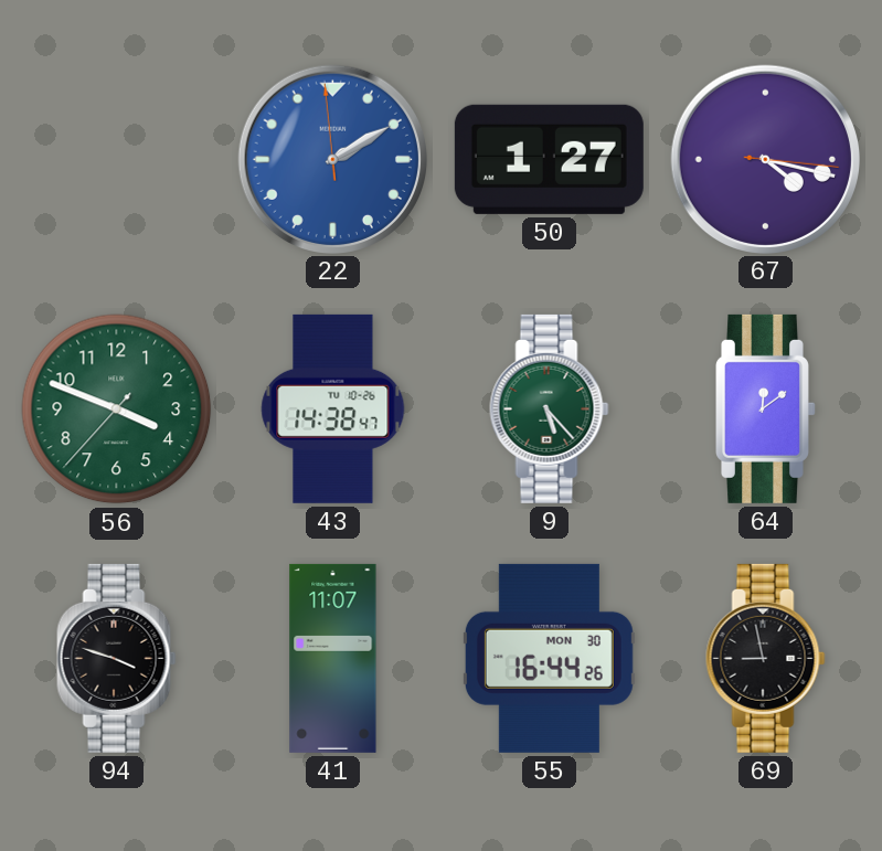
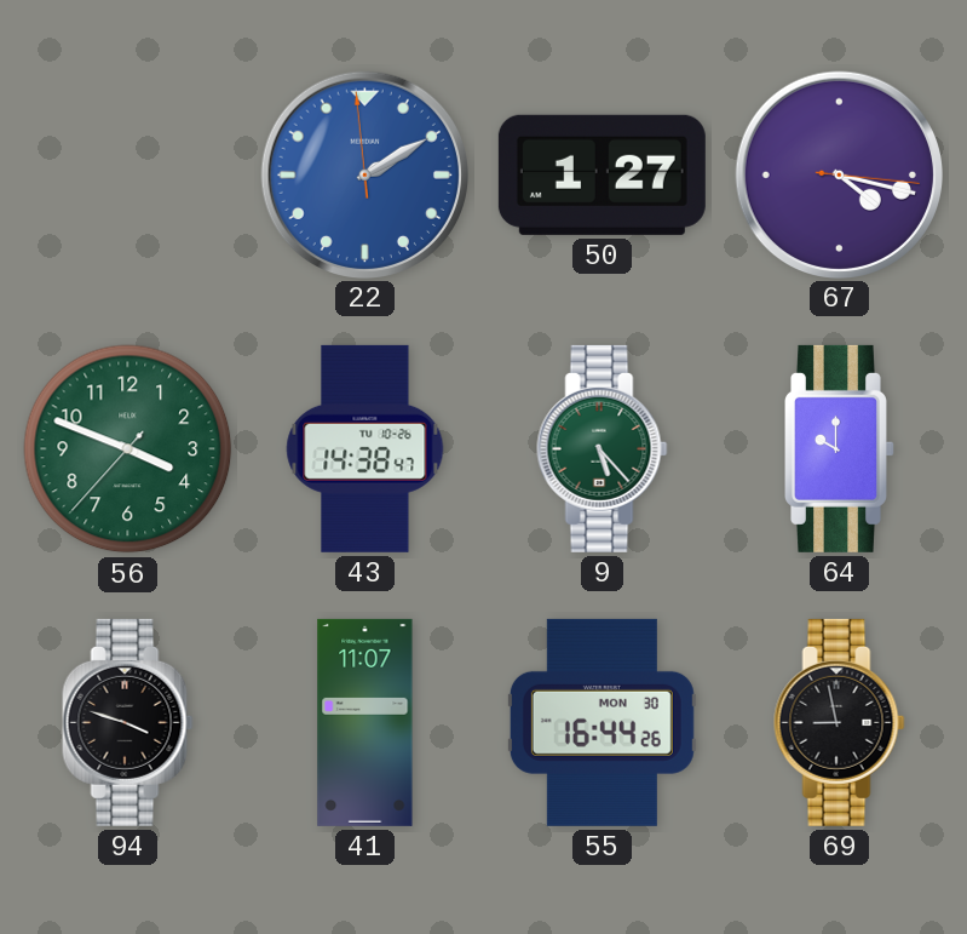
64: 12:09 -> 10:00
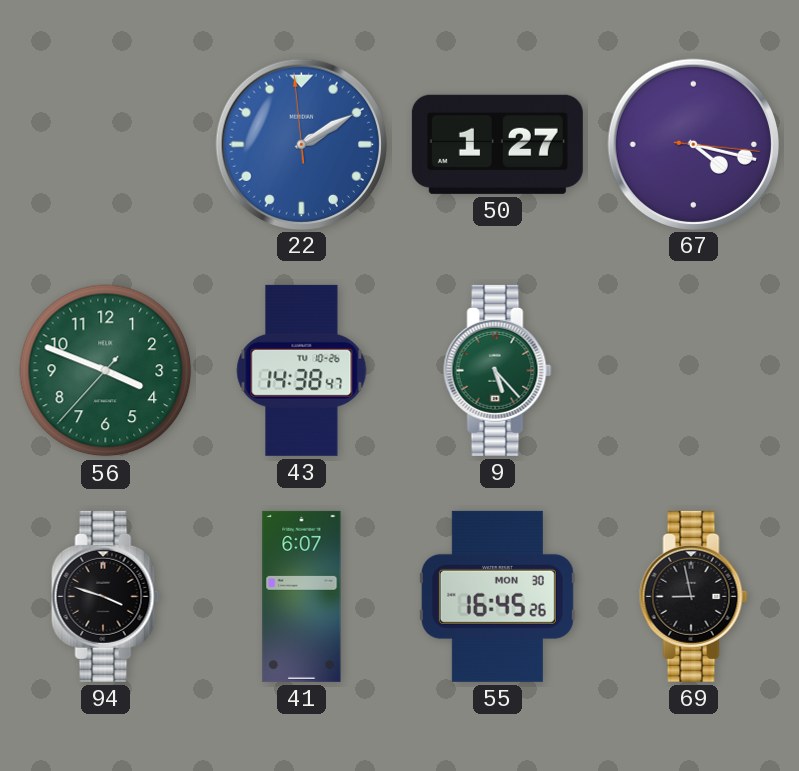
64: 10:00 -> none
41: 11:07 -> 6:07
55: 16:44 -> 16:45
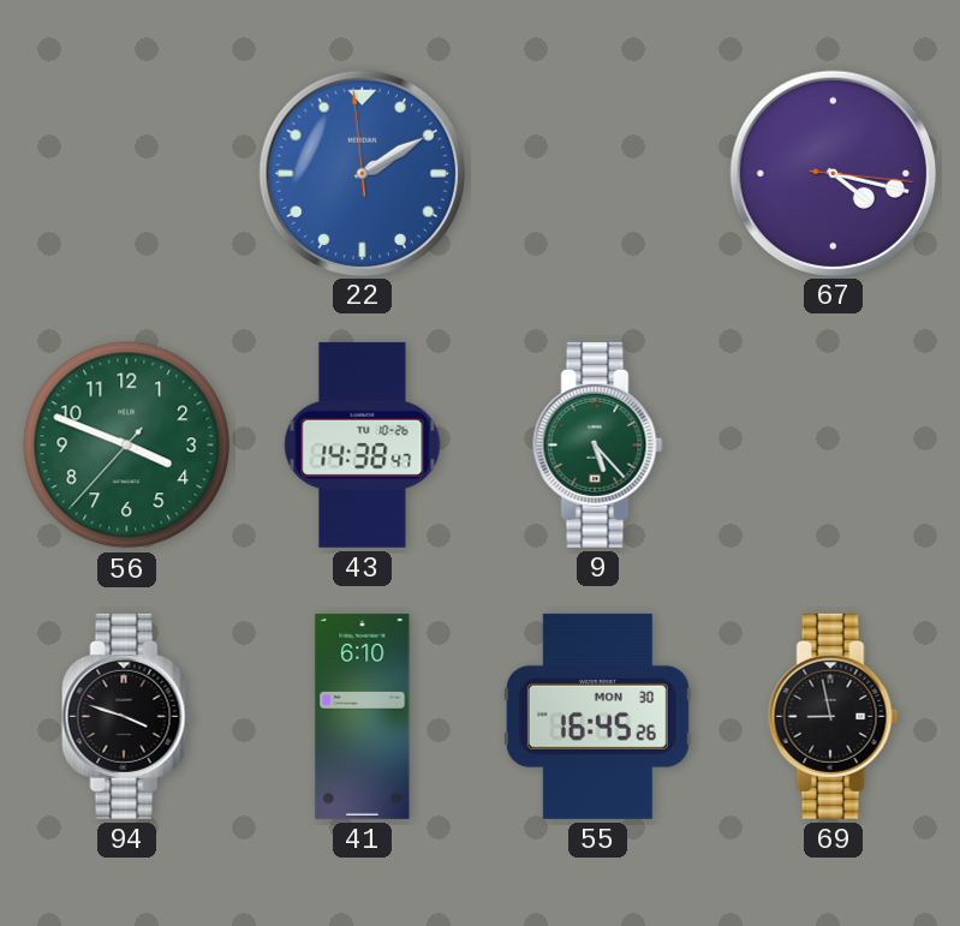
50: 1:27 -> none
41: 6:07 -> 6:10
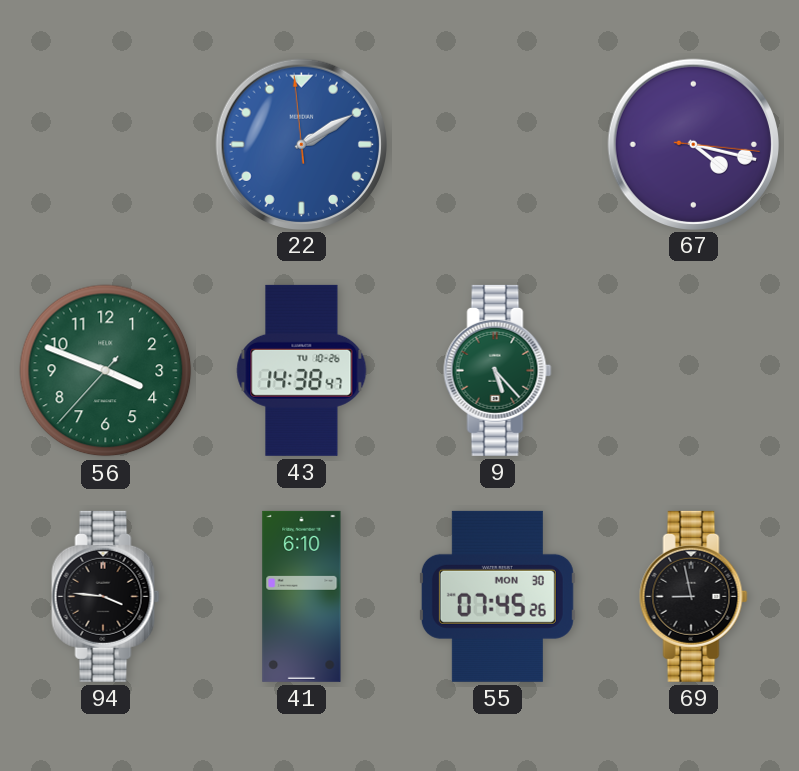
94: 3:48 -> 3:46
55: 16:45 -> 07:45
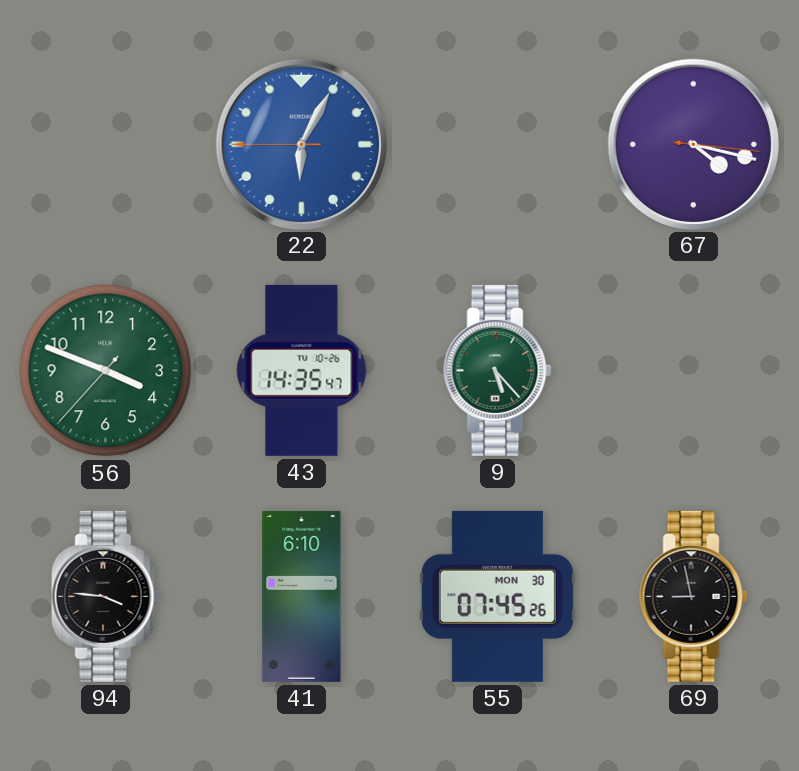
22: 2:09 -> 6:04
43: 14:38 -> 14:35
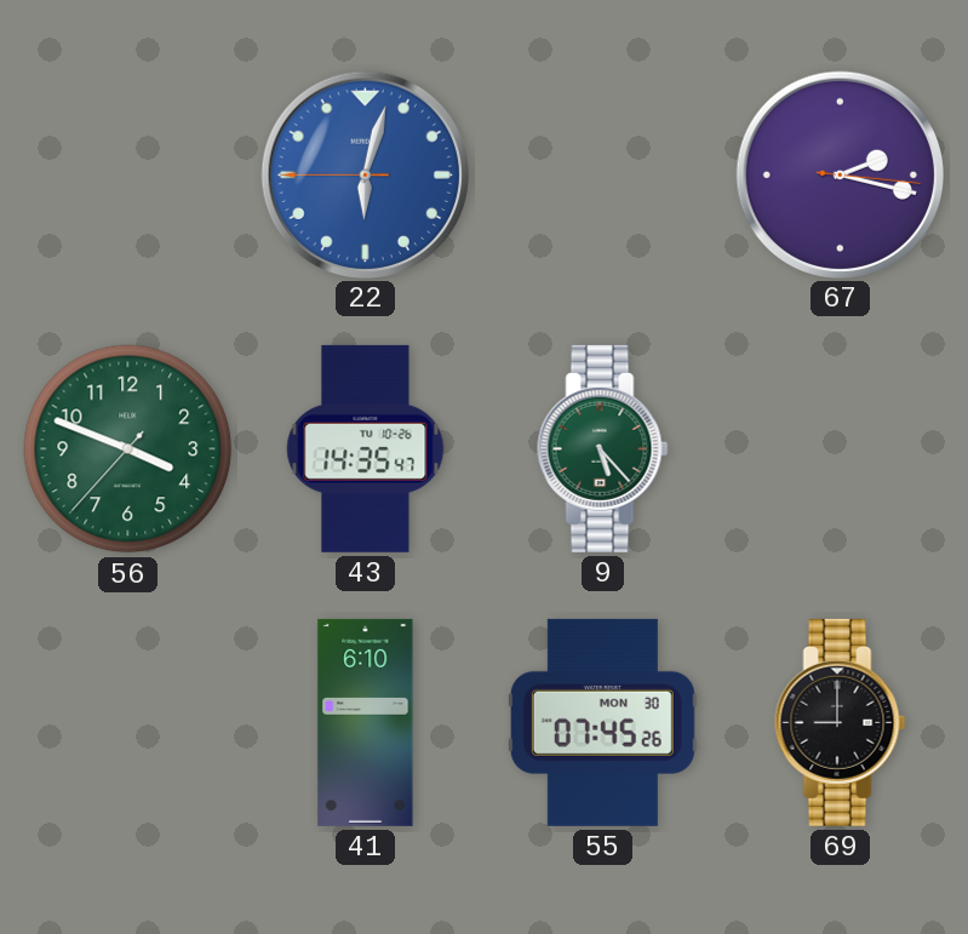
22: 6:04 -> 6:02
67: 4:17 -> 2:17
94: 3:46 -> none
69: 8:58 -> 9:00
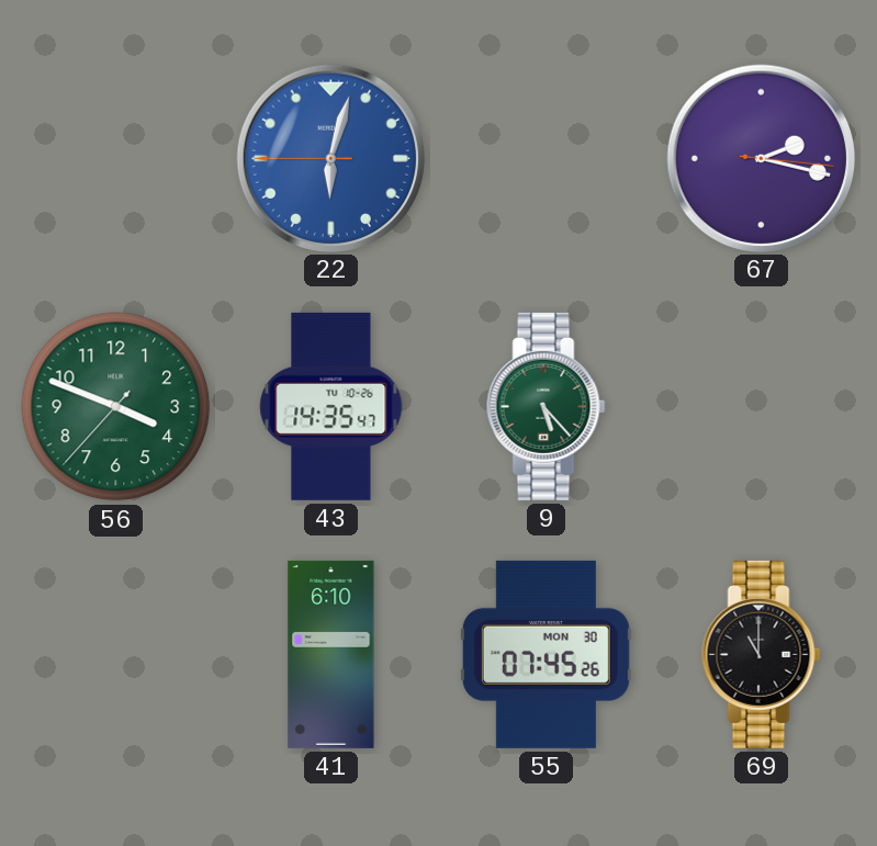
69: 9:00 -> 11:00
